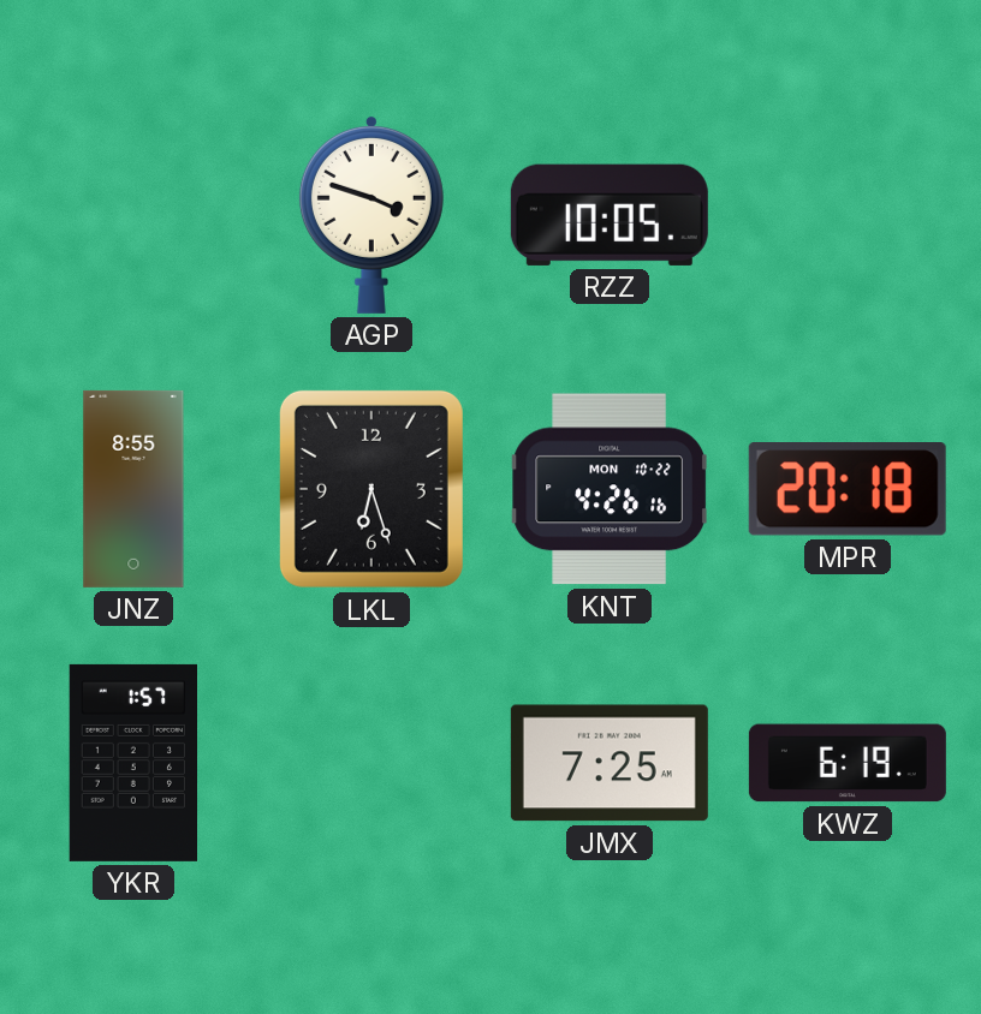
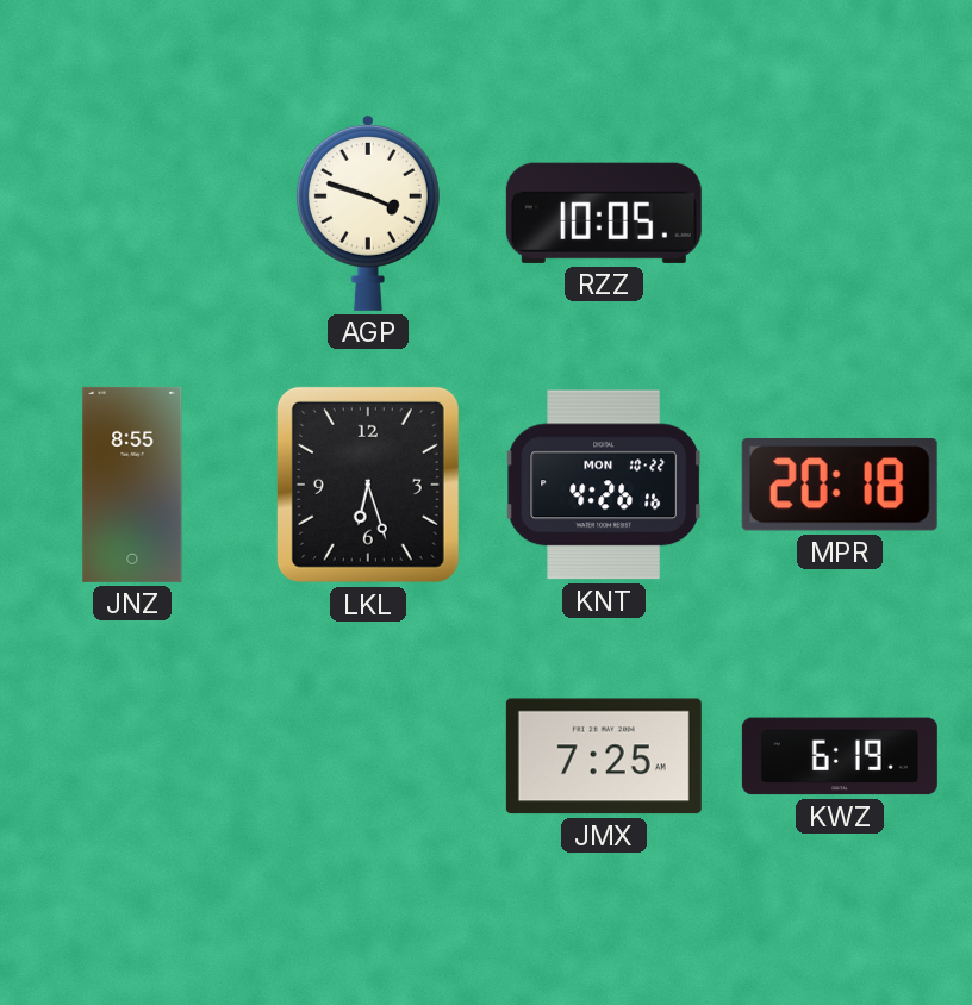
YKR: 1:57 -> none
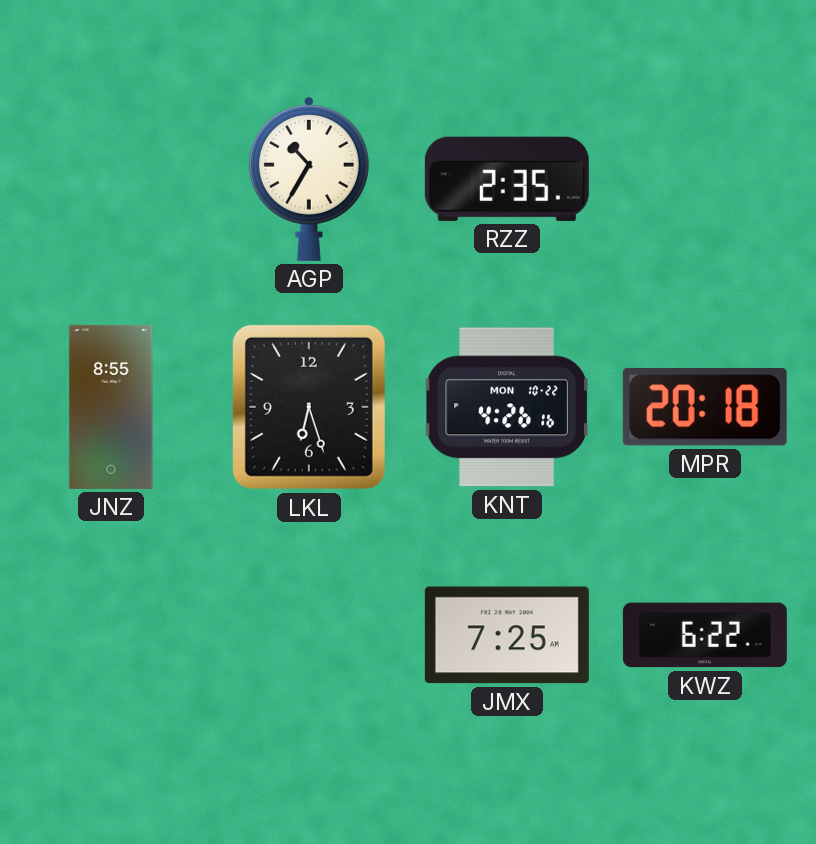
AGP: 3:48 -> 10:35
RZZ: 10:05 -> 2:35
KWZ: 6:19 -> 6:22
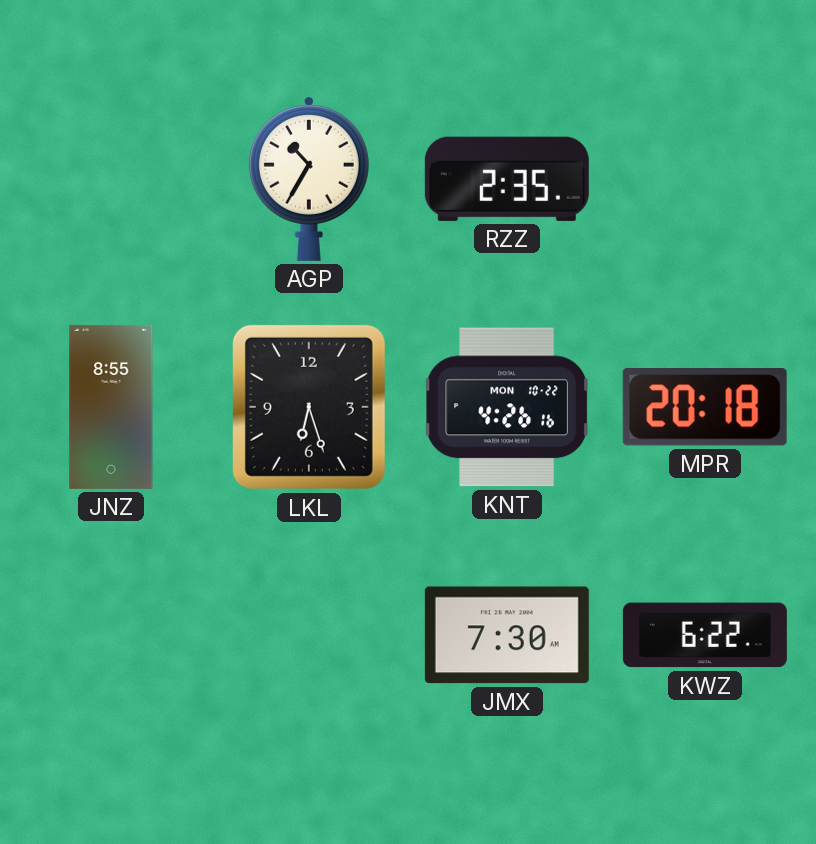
JMX: 7:25 -> 7:30
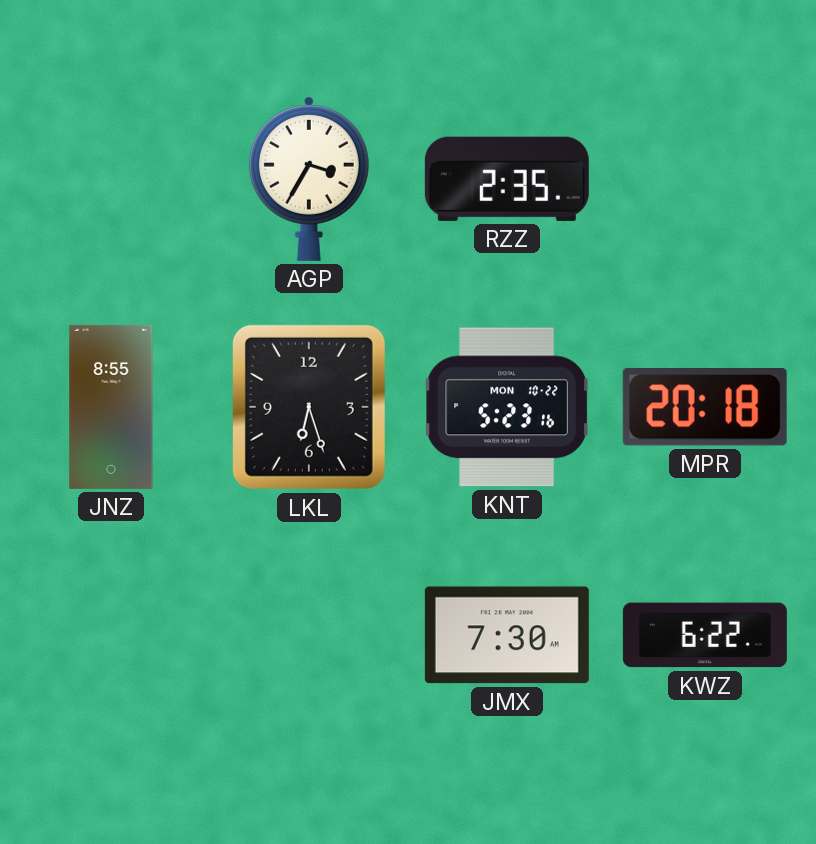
AGP: 10:35 -> 3:35
KNT: 4:26 -> 5:23
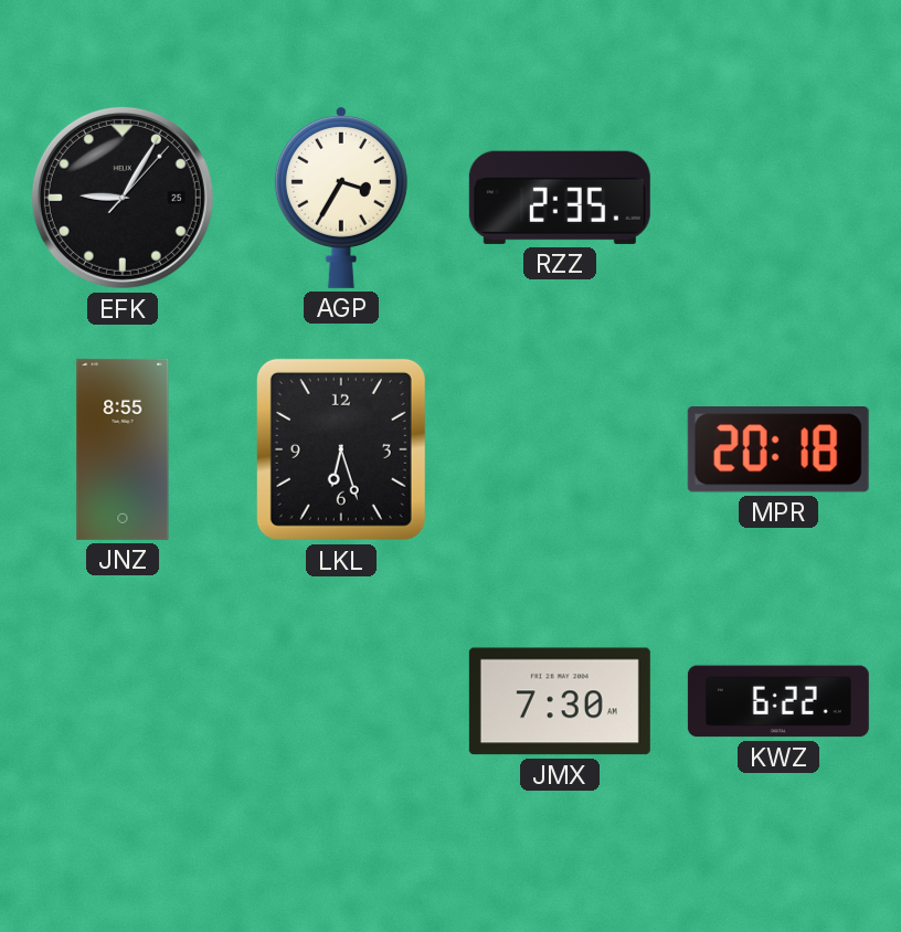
EFK: none -> 9:05
KNT: 5:23 -> none
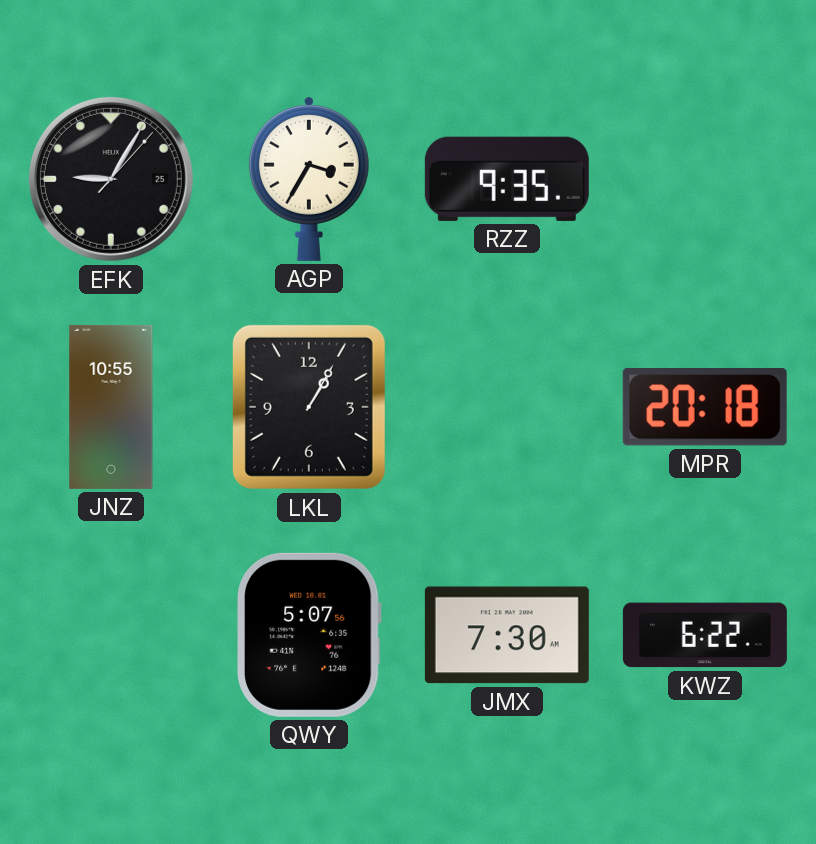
RZZ: 2:35 -> 9:35
JNZ: 8:55 -> 10:55
LKL: 6:27 -> 1:05
QWY: none -> 5:07
